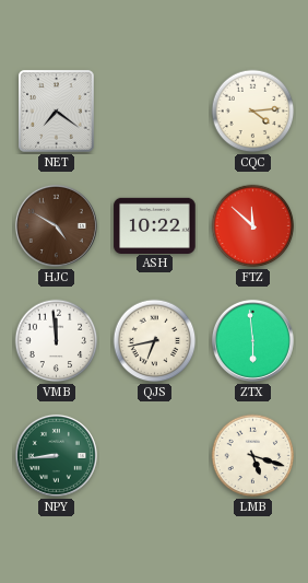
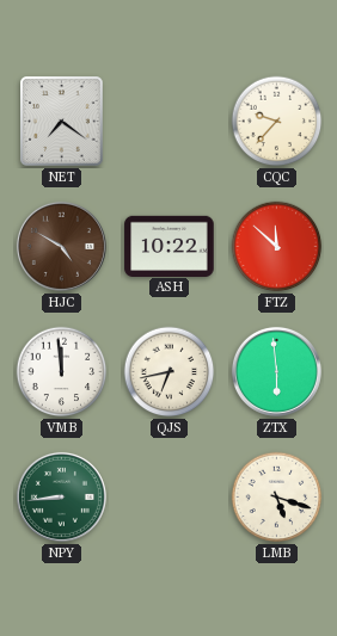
CQC: 4:14 -> 9:37
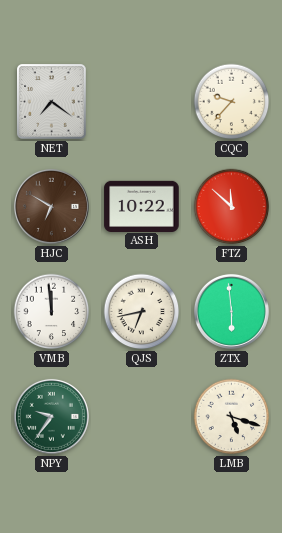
HJC: 4:50 -> 6:50
NPY: 8:44 -> 9:36
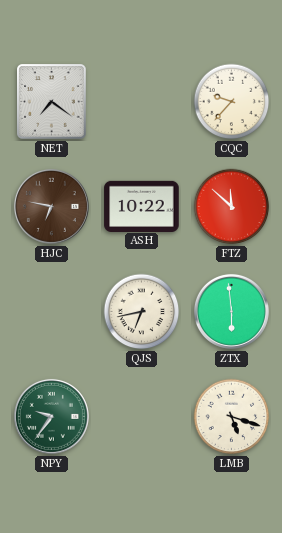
HJC: 6:50 -> 6:47
VMB: 11:59 -> none
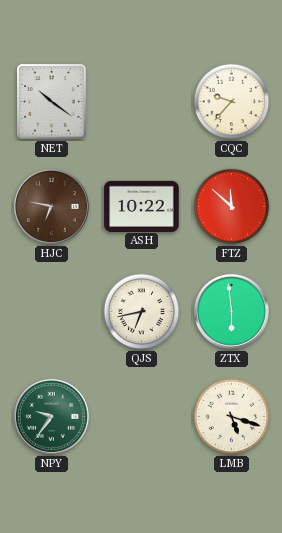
NET: 7:21 -> 10:21
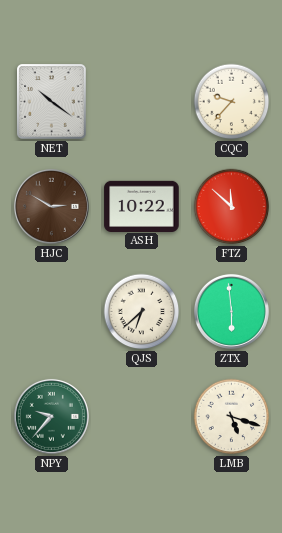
HJC: 6:47 -> 2:50
QJS: 6:43 -> 6:38
NPY: 9:36 -> 9:37
